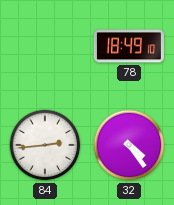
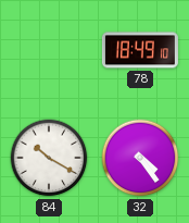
84: 2:44 -> 10:20
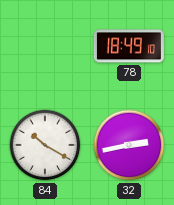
32: 4:24 -> 2:43
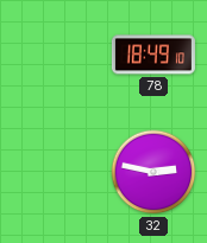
84: 10:20 -> none
32: 2:43 -> 2:47
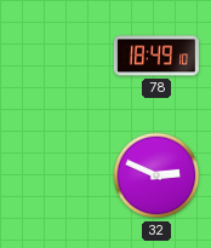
32: 2:47 -> 2:49
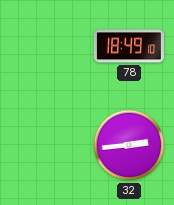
32: 2:49 -> 2:44
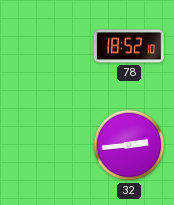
78: 18:49 -> 18:52
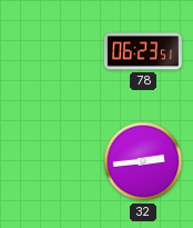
78: 18:52 -> 06:23
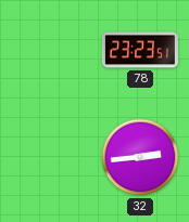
78: 06:23 -> 23:23
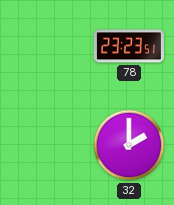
32: 2:44 -> 2:00
